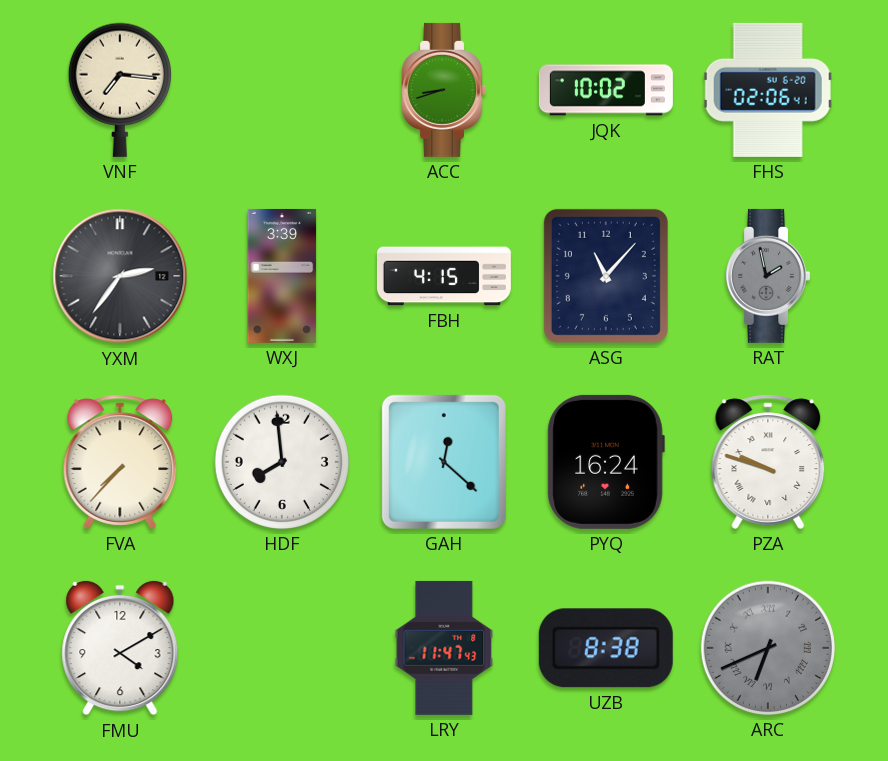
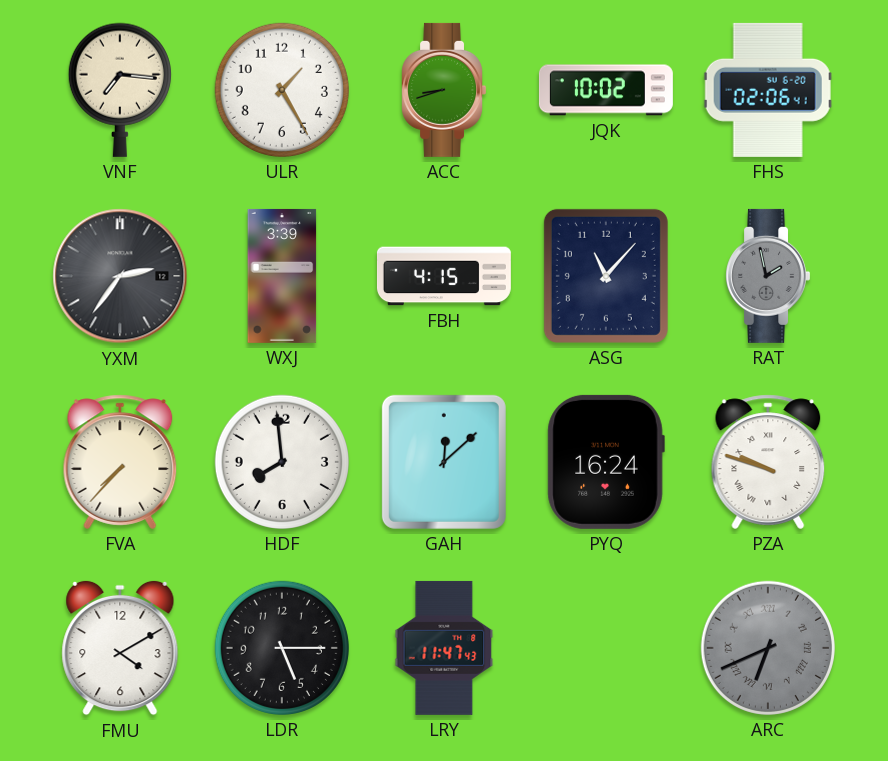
ULR: none -> 1:25
GAH: 12:22 -> 12:08
LDR: none -> 5:15
UZB: 8:38 -> none
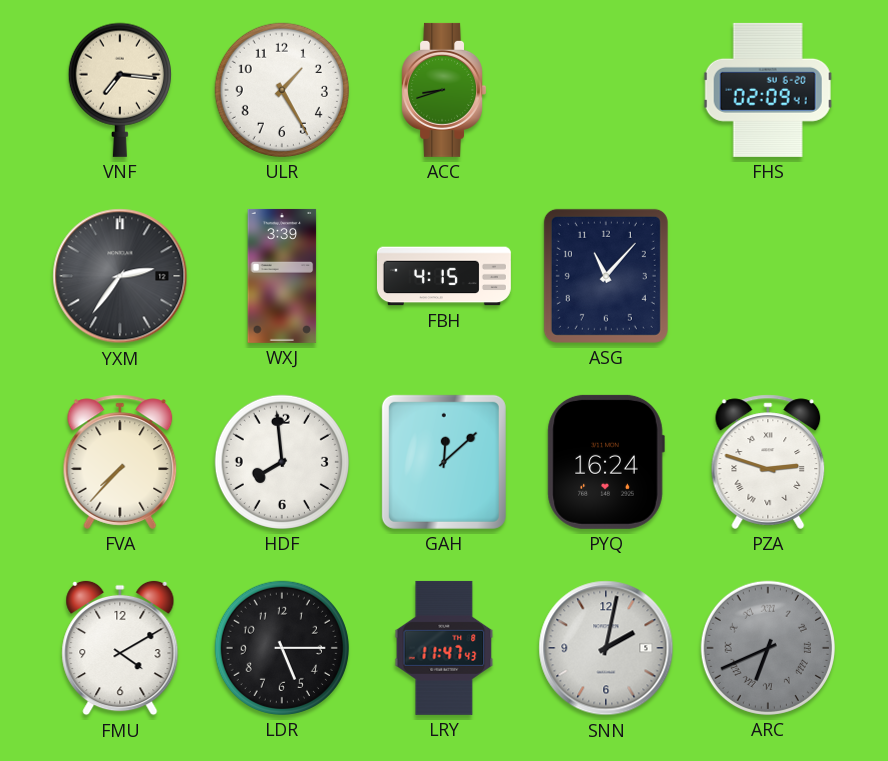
JQK: 10:02 -> none
FHS: 02:06 -> 02:09
RAT: 1:58 -> none
PZA: 9:48 -> 2:48
SNN: none -> 2:02
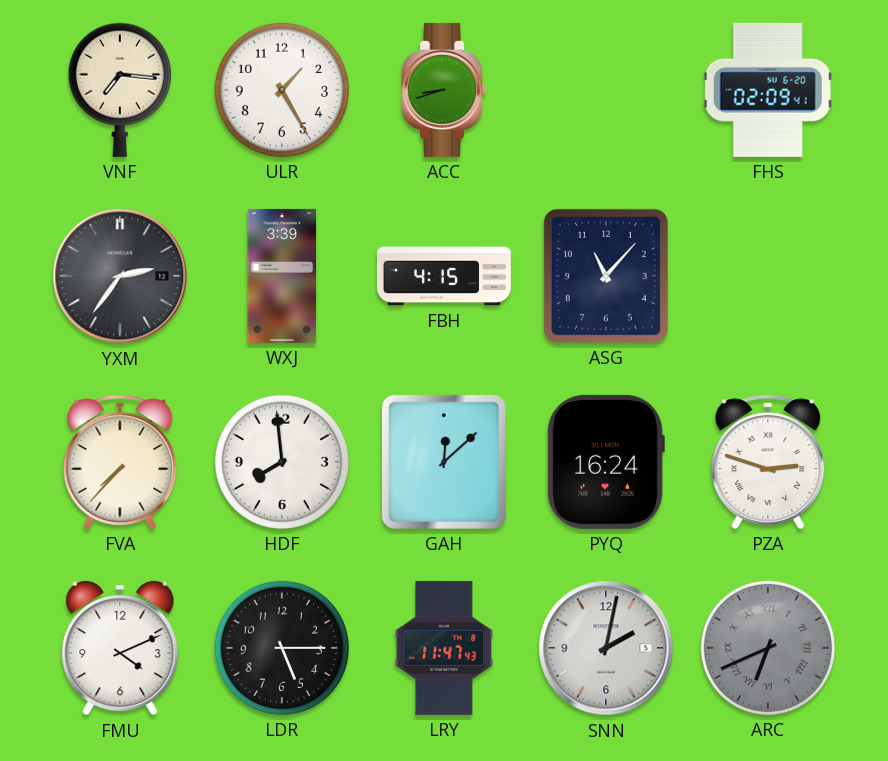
FMU: 4:10 -> 4:11
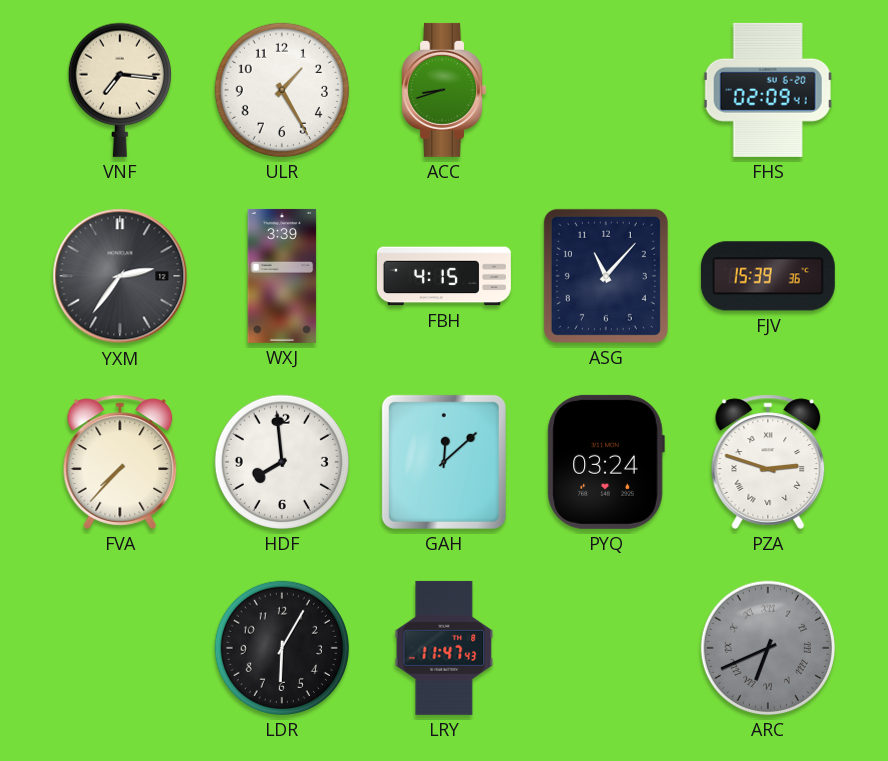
FJV: none -> 15:39
PYQ: 16:24 -> 03:24
FMU: 4:11 -> none
LDR: 5:15 -> 6:05
SNN: 2:02 -> none
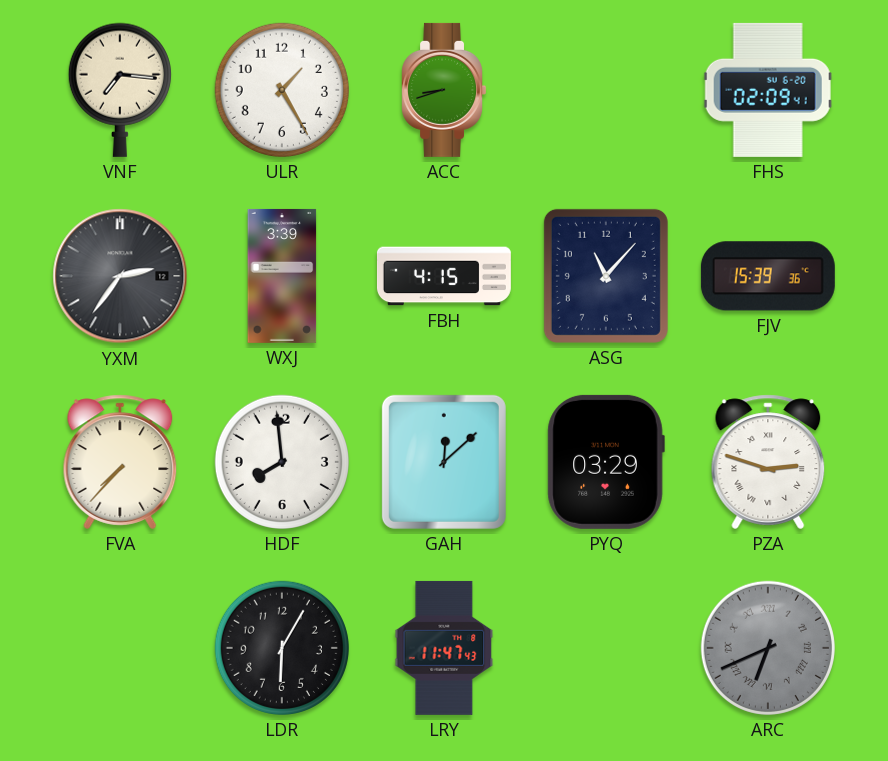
PYQ: 03:24 -> 03:29
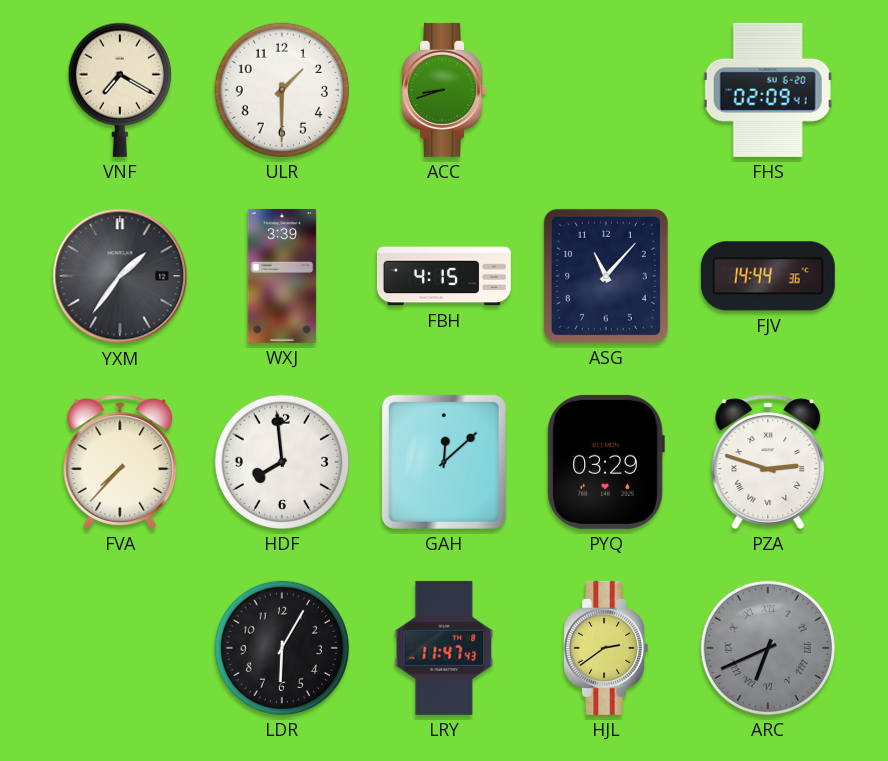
VNF: 7:16 -> 7:20
ULR: 1:25 -> 1:30
YXM: 2:36 -> 1:36
FJV: 15:39 -> 14:44
HJL: none -> 2:39
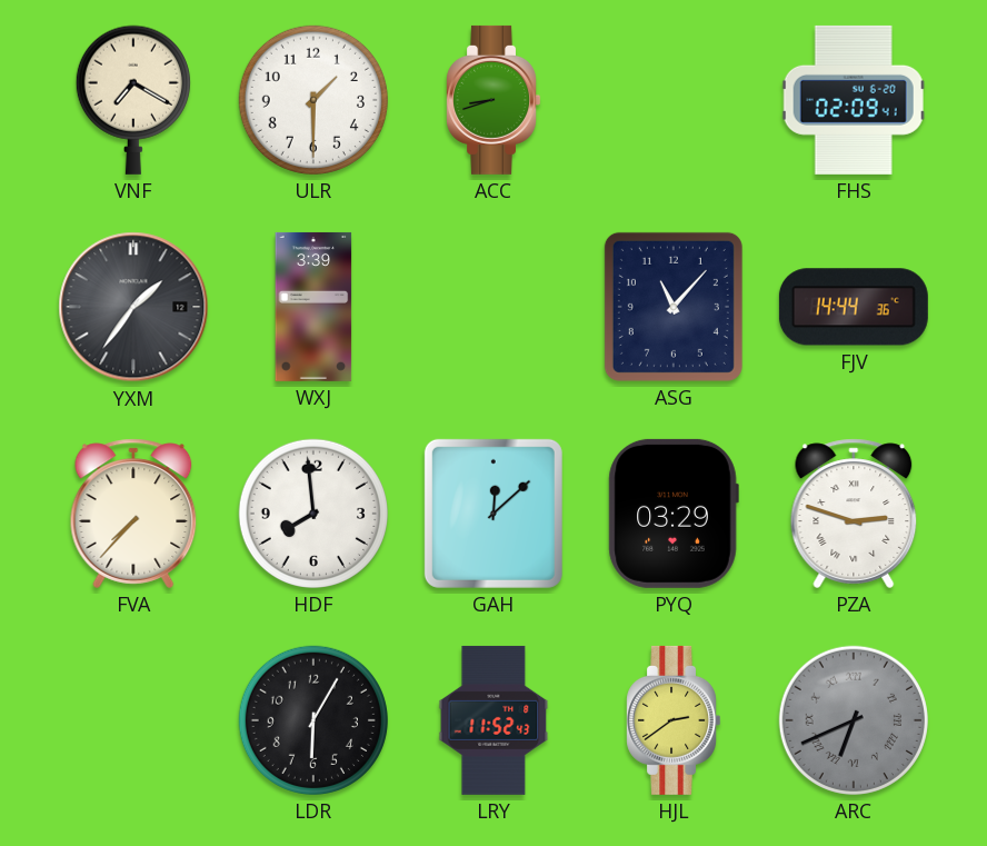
FBH: 4:15 -> none
LRY: 11:47 -> 11:52
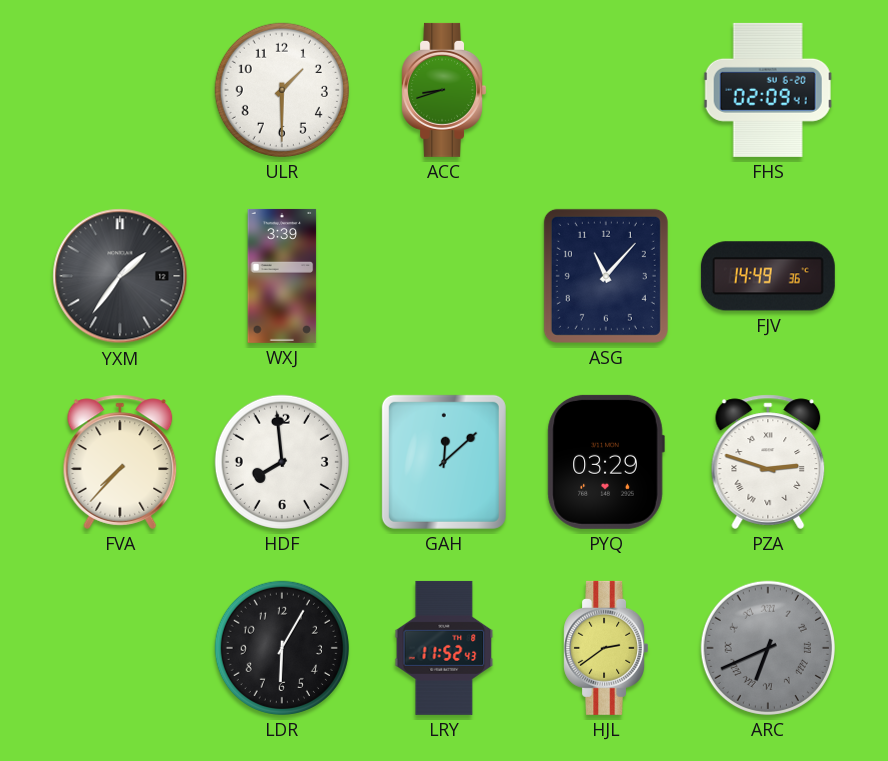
VNF: 7:20 -> none
FJV: 14:44 -> 14:49
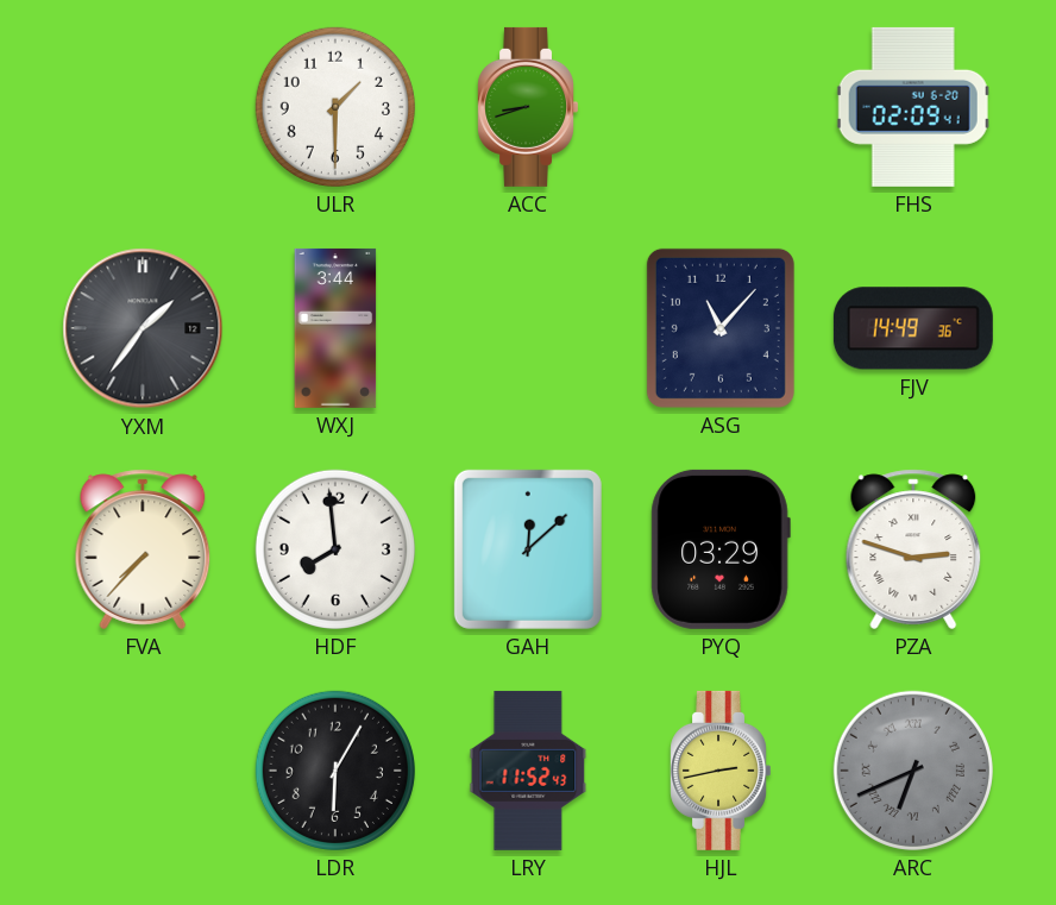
WXJ: 3:39 -> 3:44
HJL: 2:39 -> 2:43
